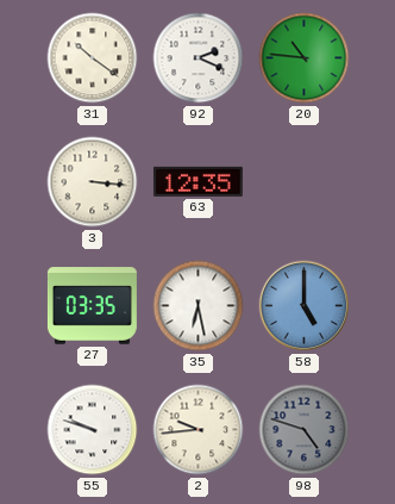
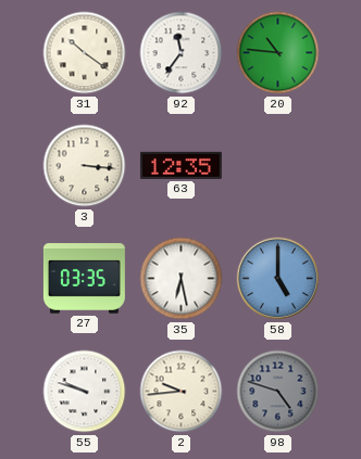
92: 2:19 -> 11:36
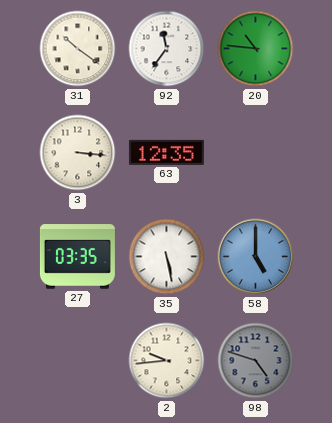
35: 6:28 -> 5:28
55: 9:48 -> none
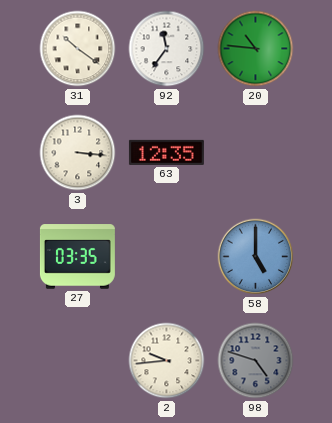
35: 5:28 -> none
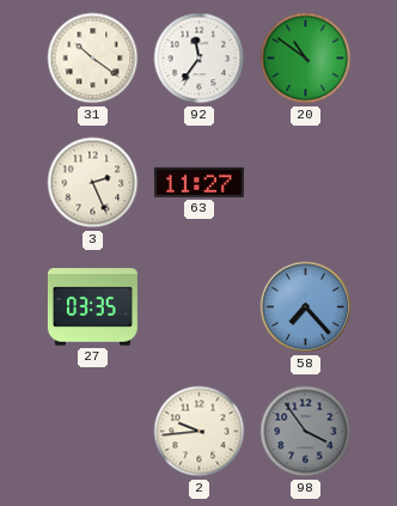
20: 10:46 -> 10:51
3: 3:16 -> 2:26
63: 12:35 -> 11:27
58: 5:00 -> 7:23
98: 4:48 -> 3:54
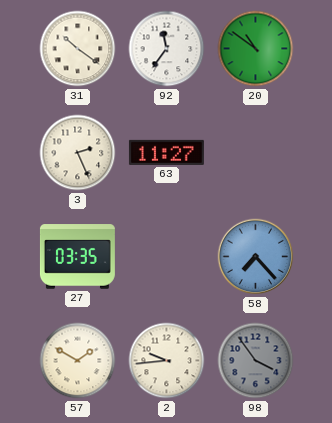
57: none -> 1:50
